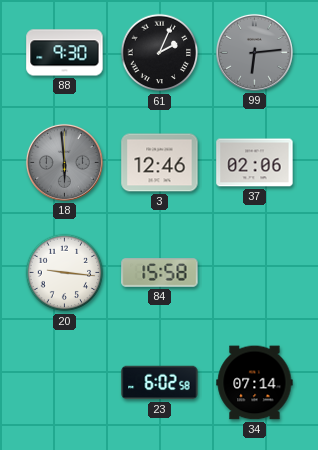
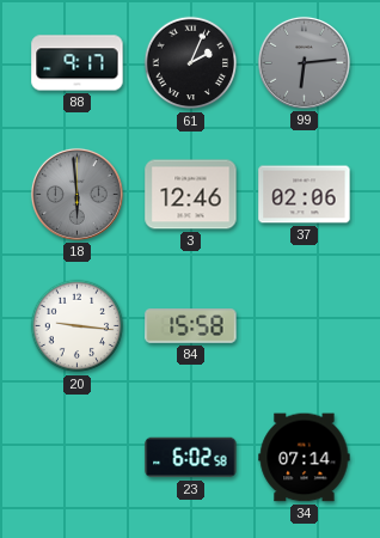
88: 9:30 -> 9:17
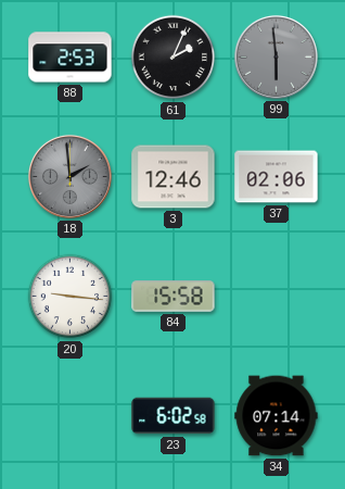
88: 9:17 -> 2:53
99: 6:14 -> 5:59
18: 5:59 -> 1:59
